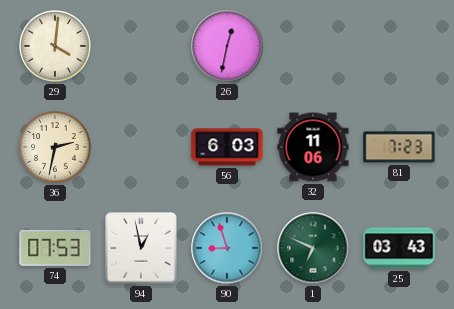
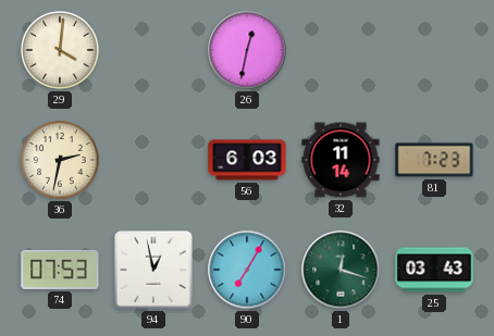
32: 11:06 -> 11:14
90: 8:57 -> 7:05
1: 6:49 -> 12:18
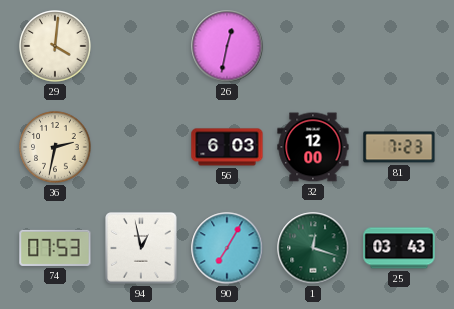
32: 11:14 -> 12:00
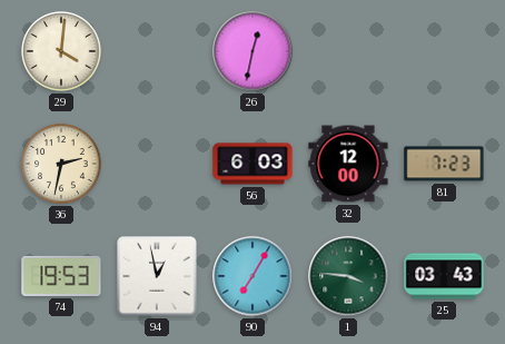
74: 07:53 -> 19:53
1: 12:18 -> 3:46
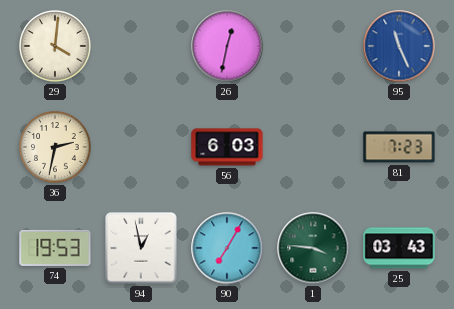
95: none -> 11:26
32: 12:00 -> none
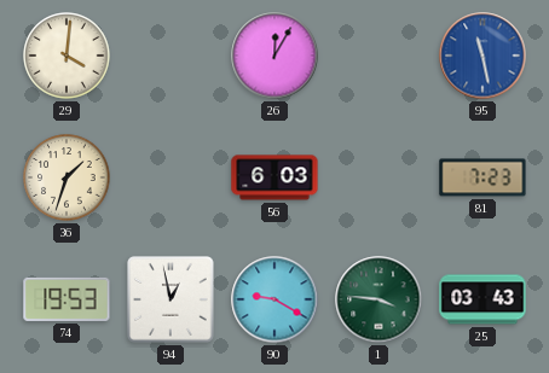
26: 12:32 -> 12:05
95: 11:26 -> 11:28
36: 2:32 -> 1:33
90: 7:05 -> 9:20
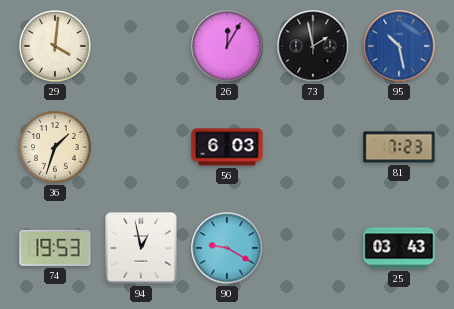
73: none -> 1:58
95: 11:28 -> 10:28
1: 3:46 -> none
